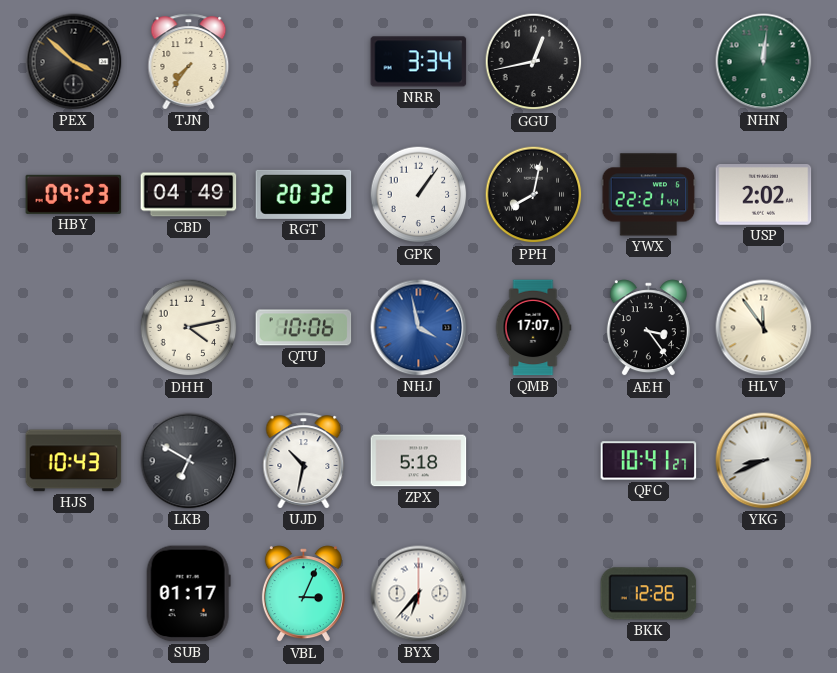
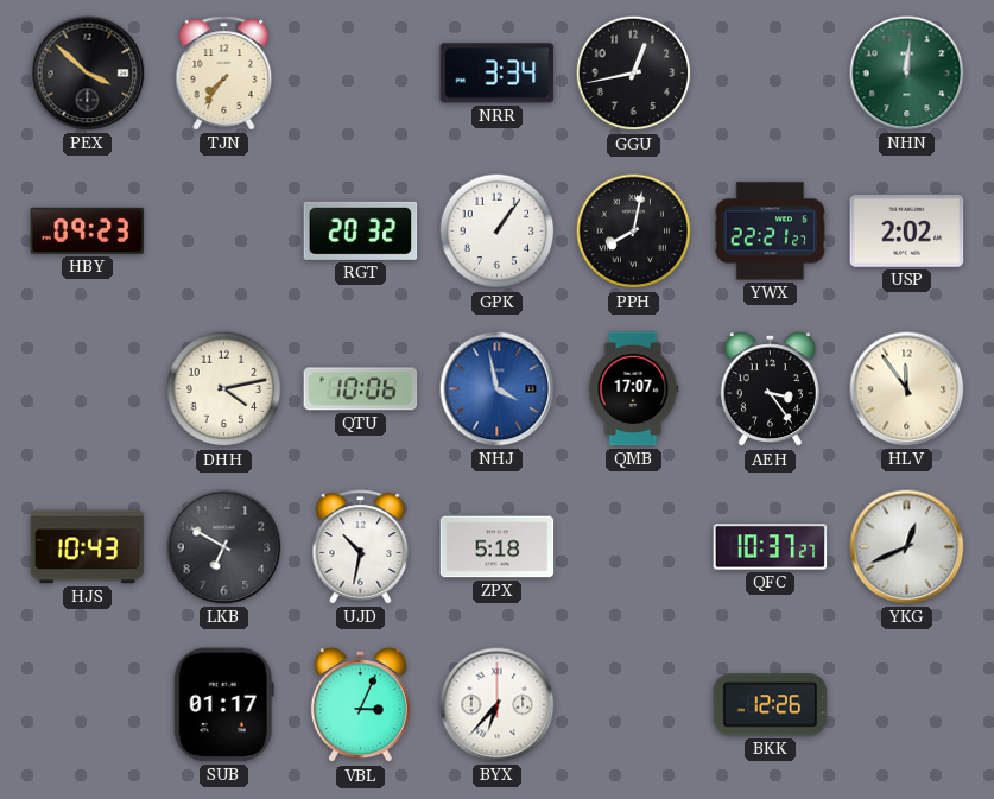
CBD: 04:49 -> none
YWX: 22:21:44 -> 22:21:27
QFC: 10:41 -> 10:37
YKG: 8:41 -> 12:41
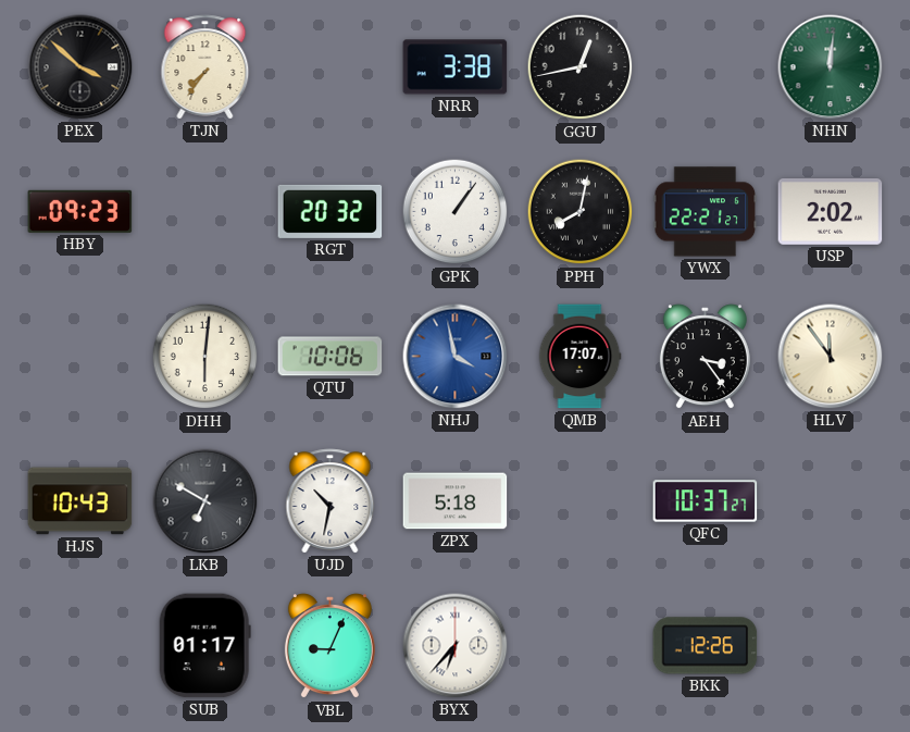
NRR: 3:34 -> 3:38
DHH: 4:13 -> 6:01
YKG: 12:41 -> none
VBL: 3:04 -> 9:04
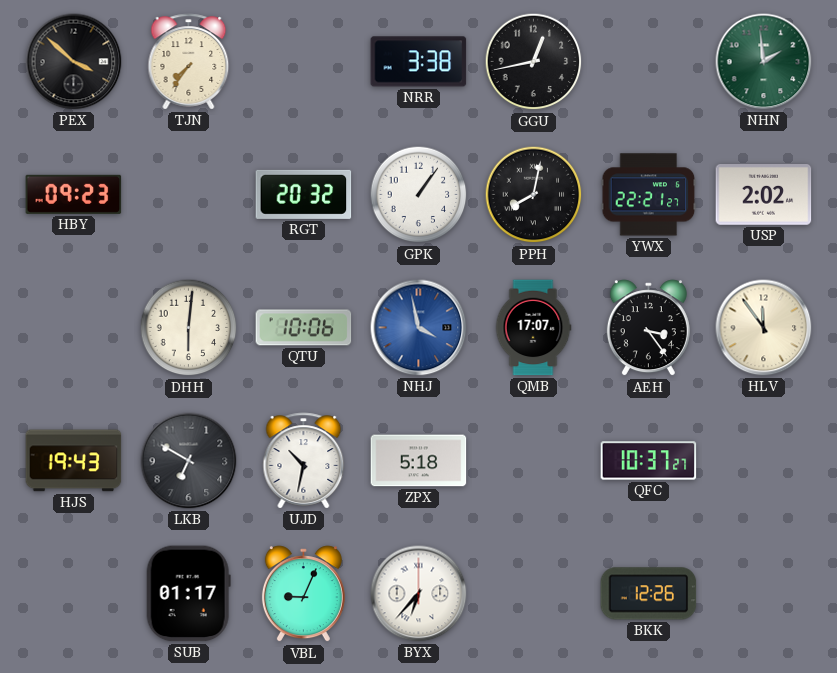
NHN: 12:01 -> 1:59
HJS: 10:43 -> 19:43
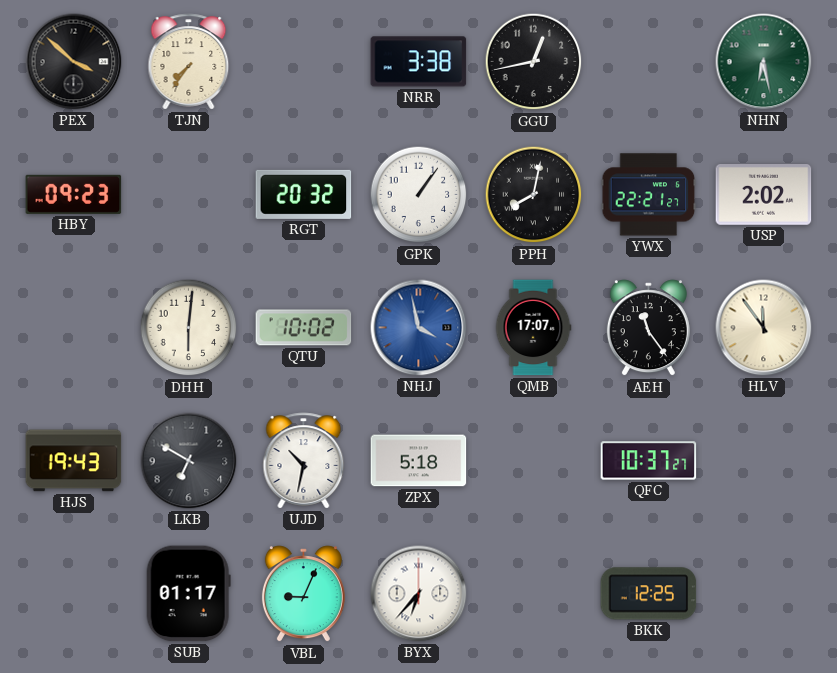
NHN: 1:59 -> 6:28
QTU: 10:06 -> 10:02
AEH: 3:24 -> 11:24
BKK: 12:26 -> 12:25
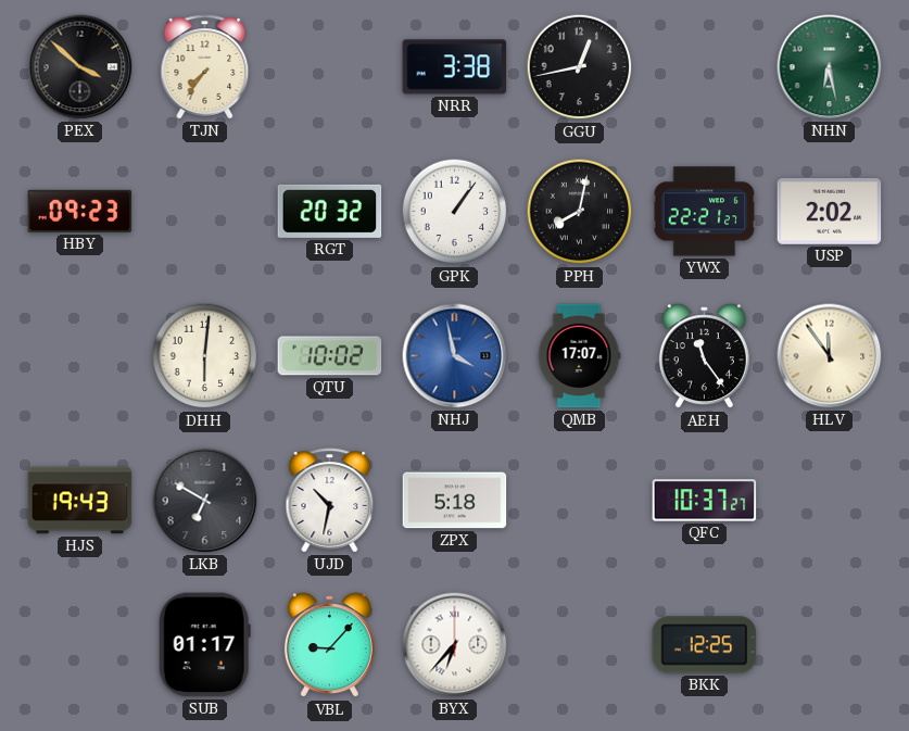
VBL: 9:04 -> 9:07
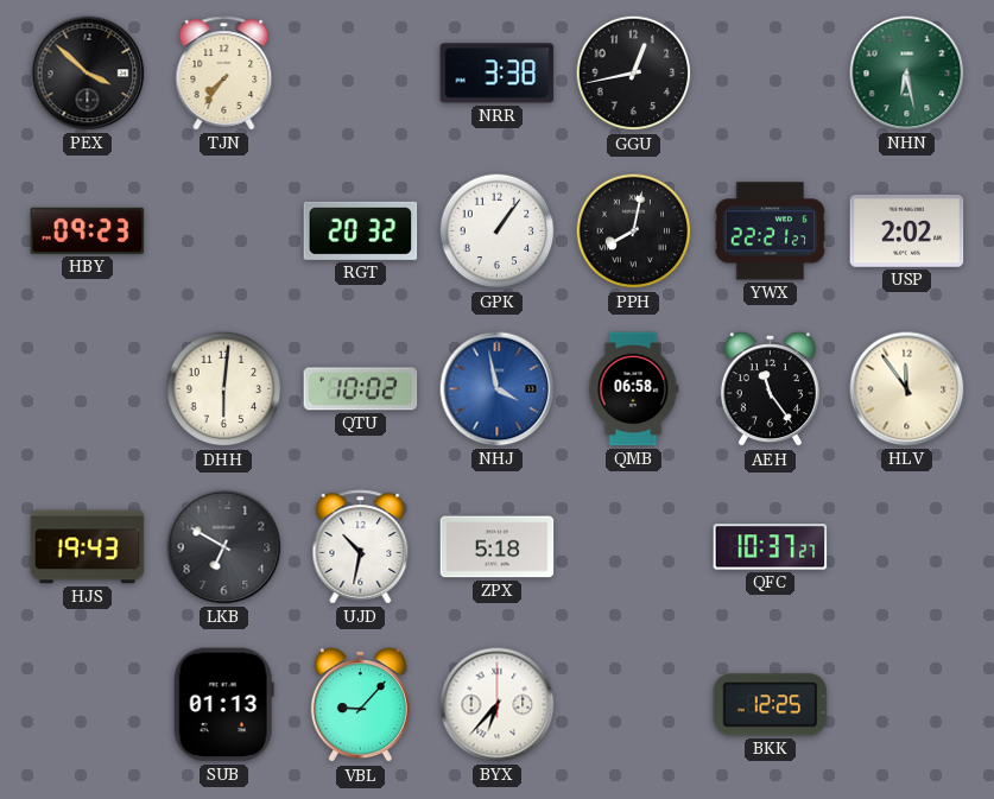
QMB: 17:07 -> 06:58
SUB: 01:17 -> 01:13
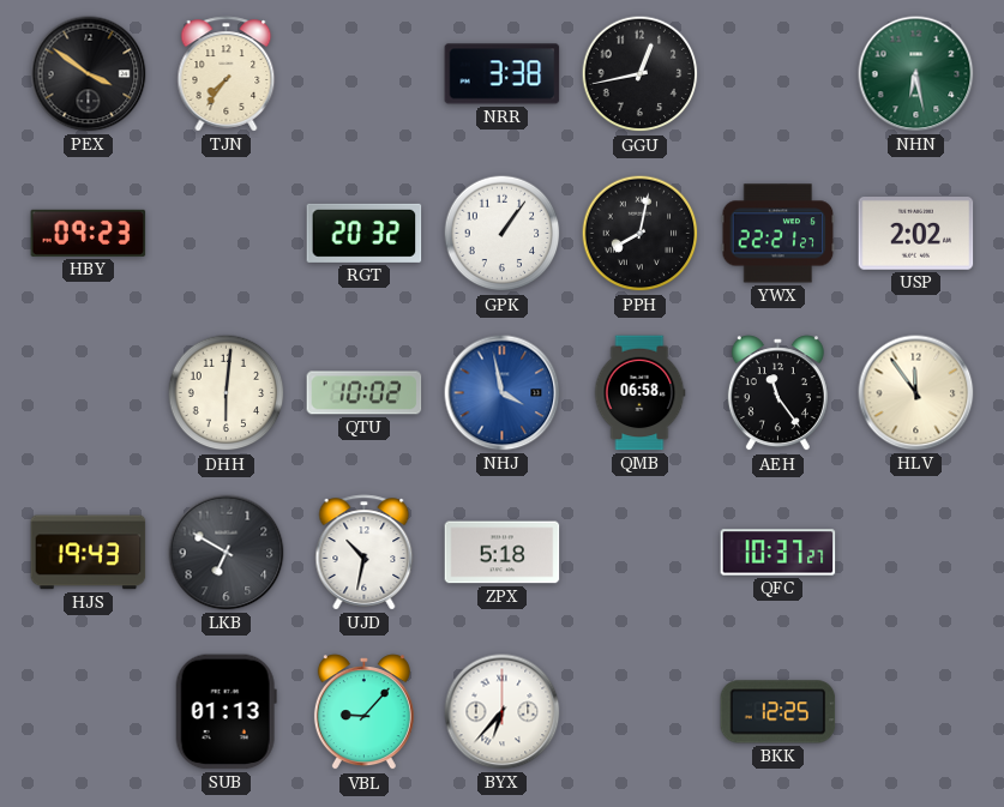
PEX: 3:52 -> 3:51
